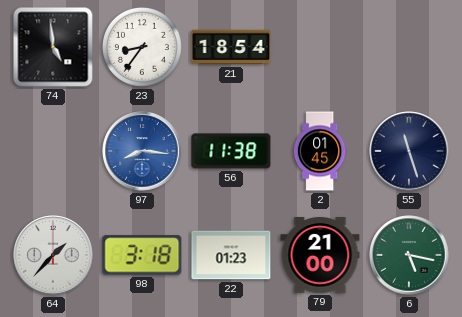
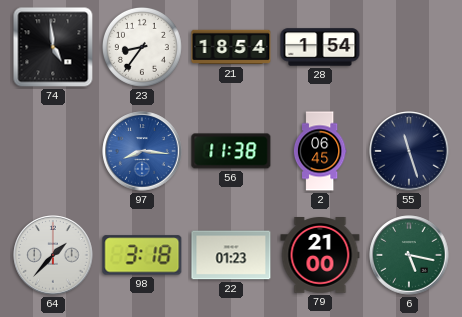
28: none -> 1:54
2: 01:45 -> 06:45
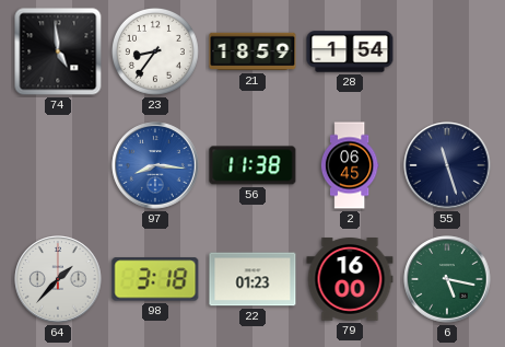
21: 18:54 -> 18:59
79: 21:00 -> 16:00
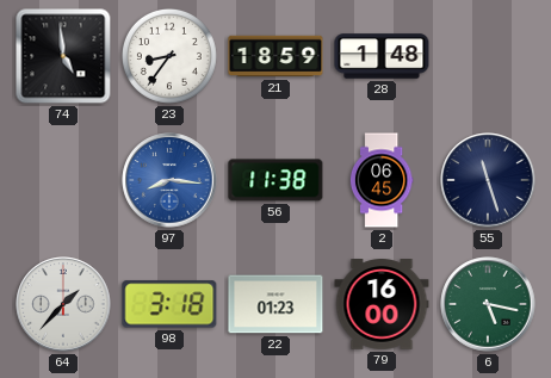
28: 1:54 -> 1:48
